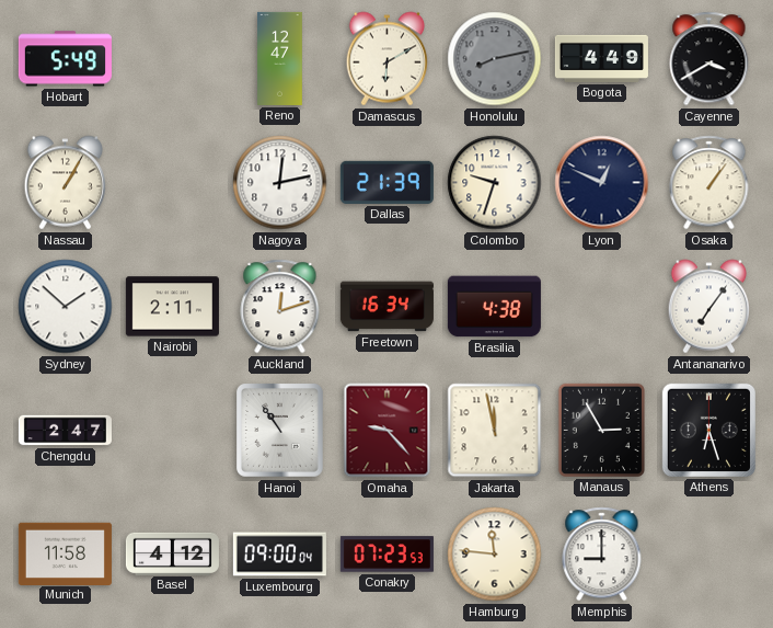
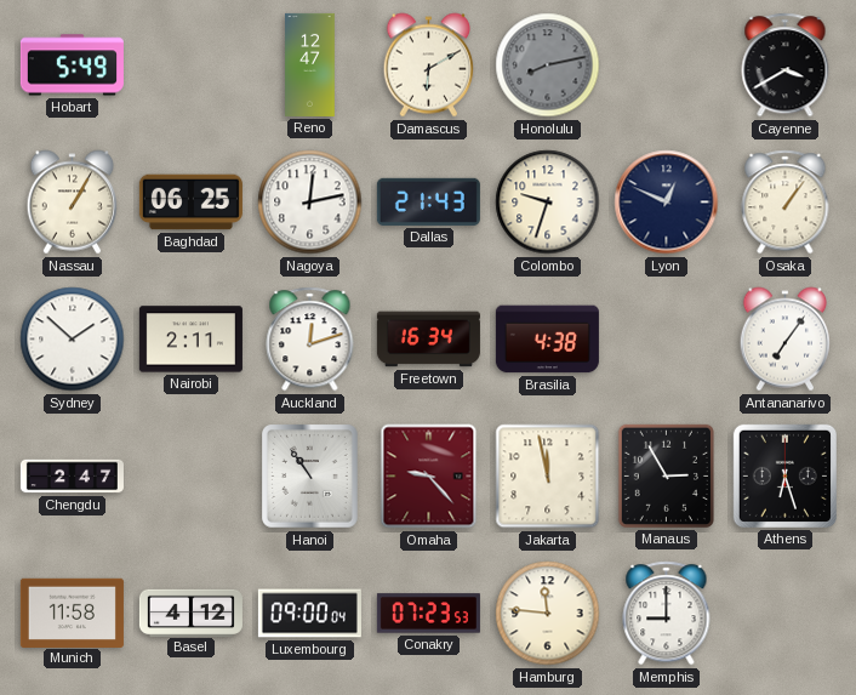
Bogota: 4:49 -> none
Baghdad: none -> 06:25
Dallas: 21:39 -> 21:43
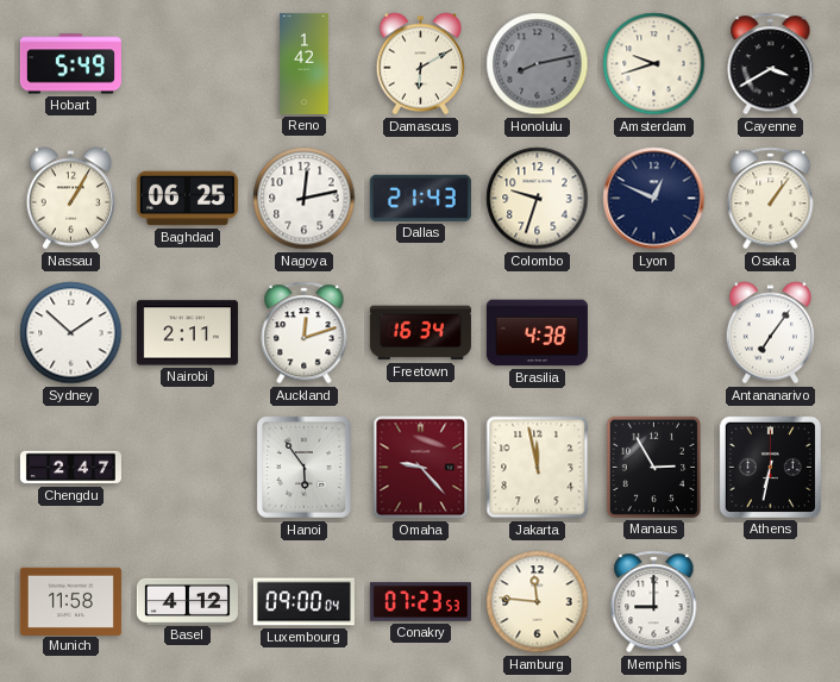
Reno: 12:47 -> 1:42
Amsterdam: none -> 9:42
Hanoi: 10:54 -> 5:54
Athens: 6:27 -> 6:32
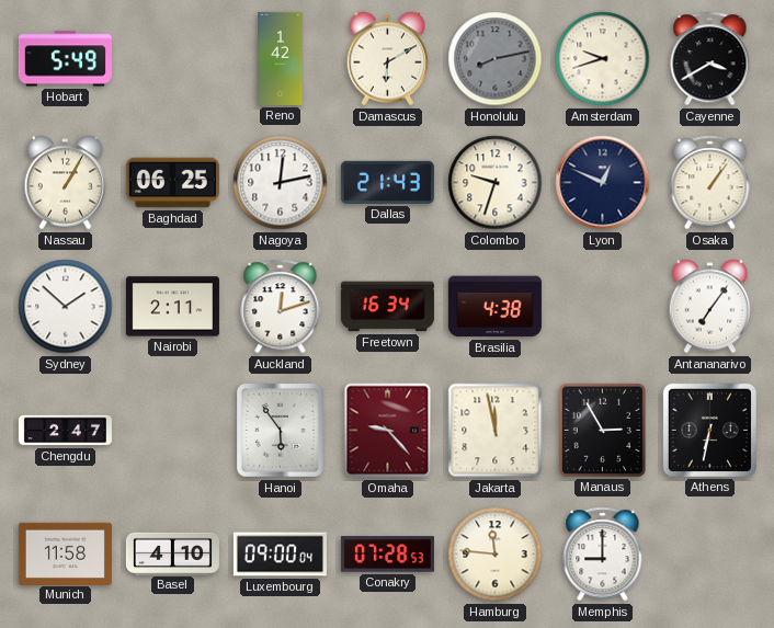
Basel: 4:12 -> 4:10
Conakry: 07:23 -> 07:28
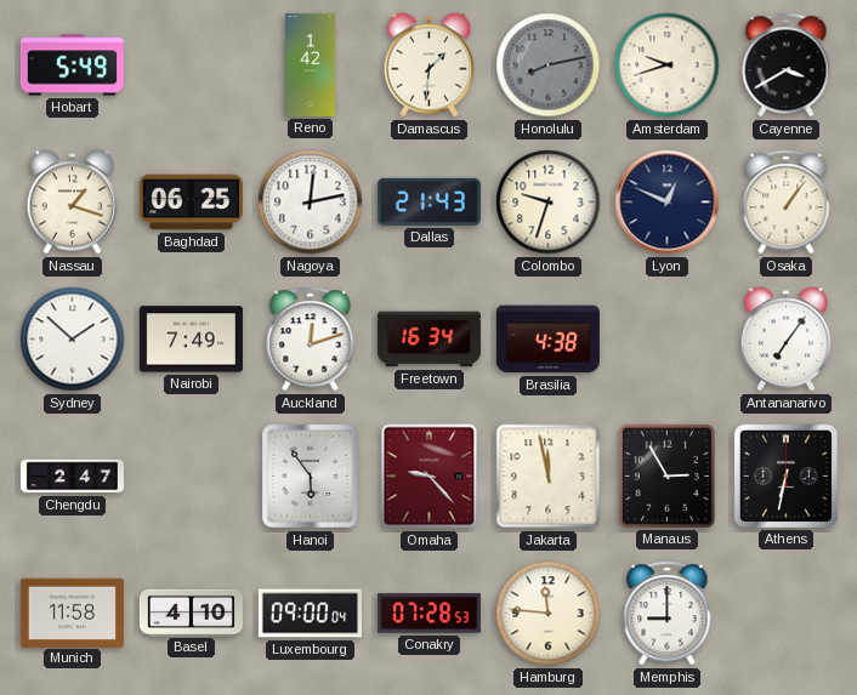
Damascus: 6:10 -> 1:31
Nassau: 1:05 -> 1:18
Nairobi: 2:11 -> 7:49
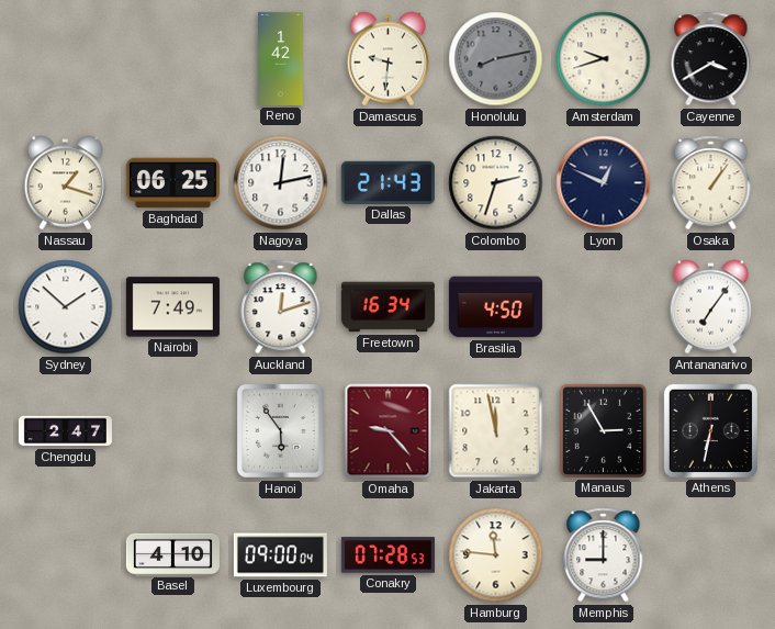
Hobart: 5:49 -> none
Damascus: 1:31 -> 9:31
Colombo: 9:33 -> 2:33
Brasilia: 4:38 -> 4:50
Munich: 11:58 -> none
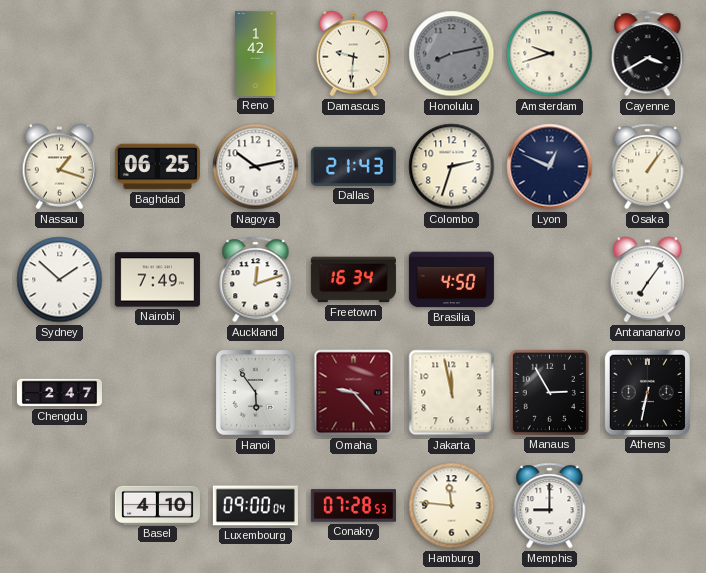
Nagoya: 12:13 -> 10:13
